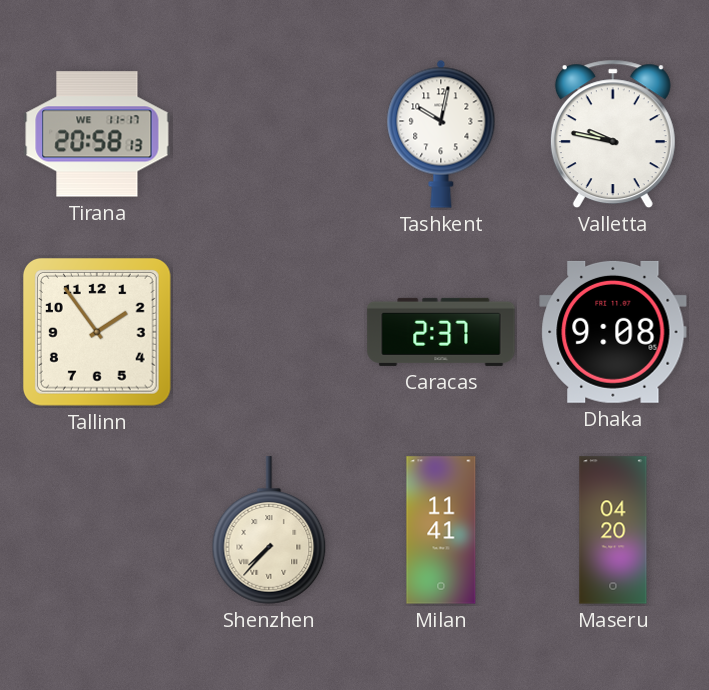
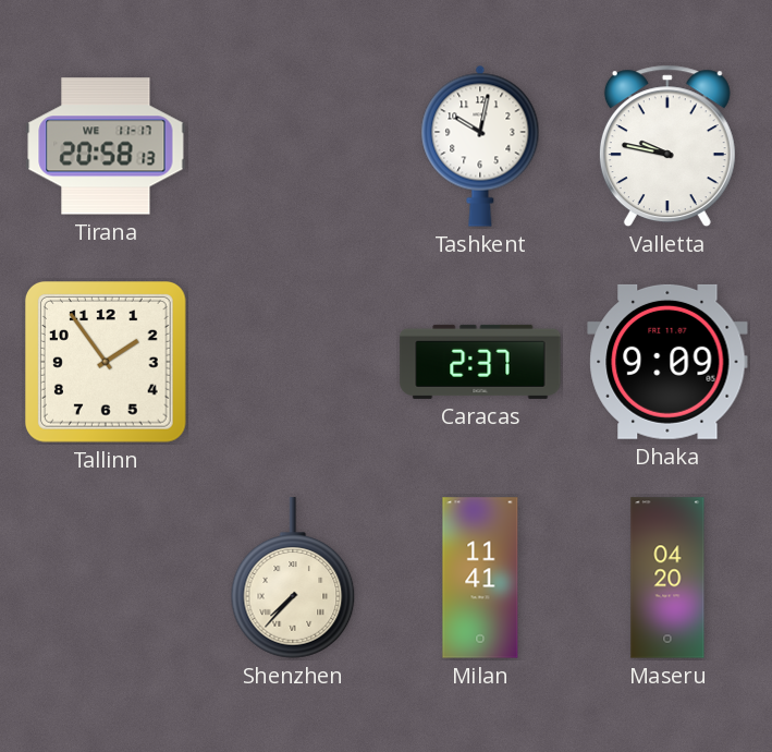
Dhaka: 9:08 -> 9:09
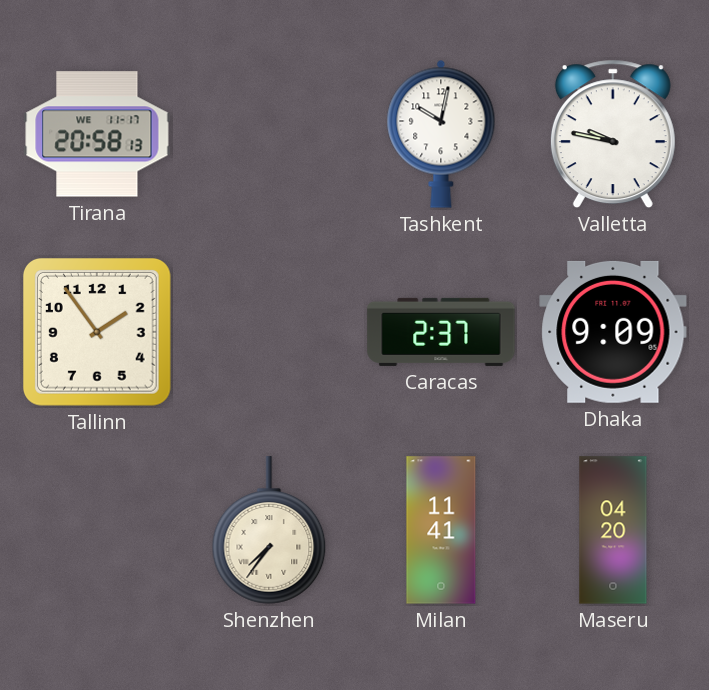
Shenzhen: 7:37 -> 7:36
